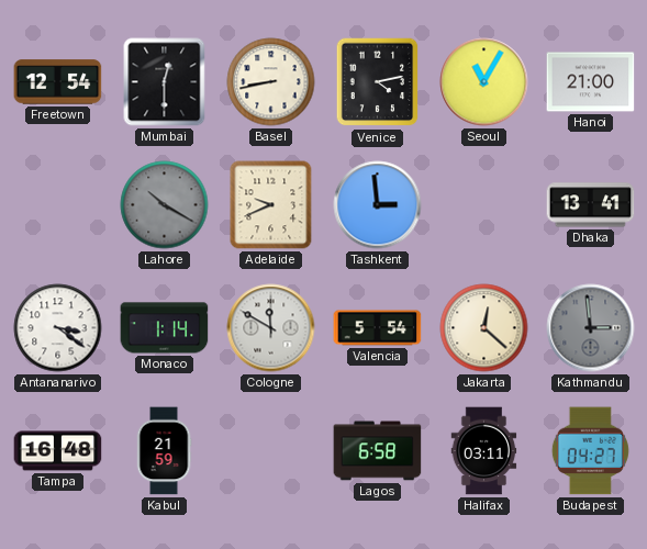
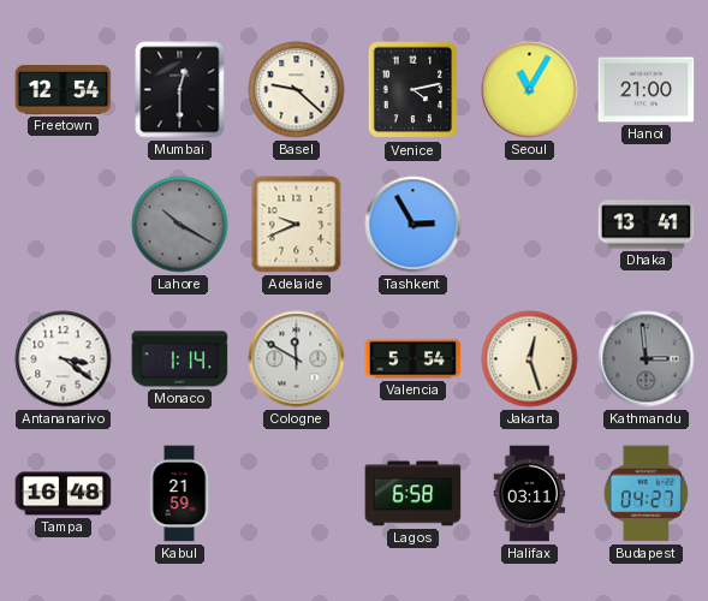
Basel: 8:43 -> 9:22
Tashkent: 2:59 -> 2:55
Jakarta: 12:22 -> 12:27
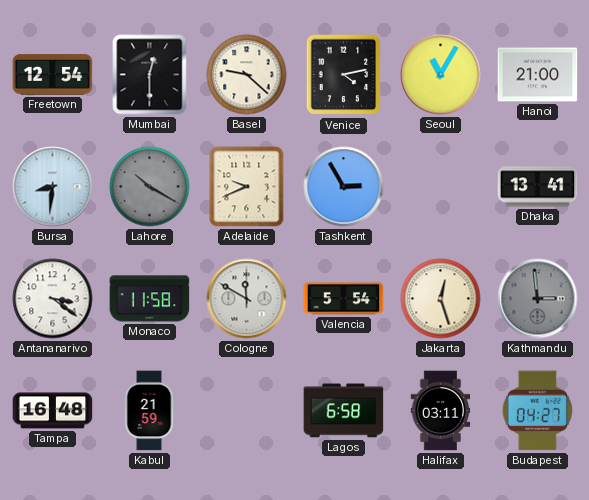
Bursa: none -> 8:31
Monaco: 1:14 -> 11:58
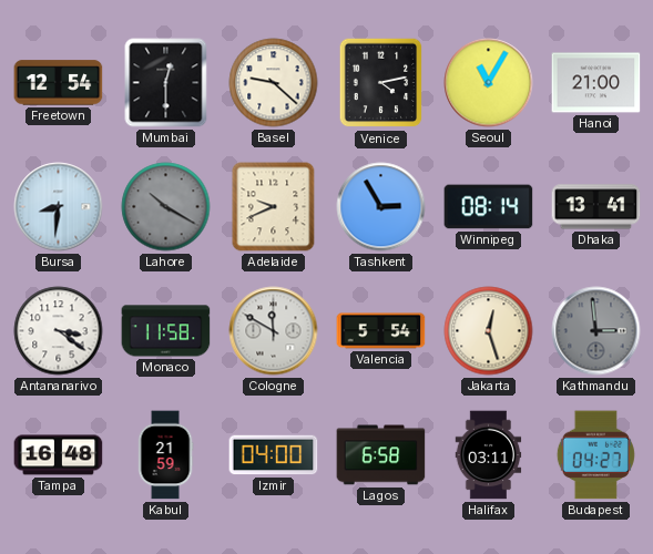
Winnipeg: none -> 08:14
Izmir: none -> 04:00
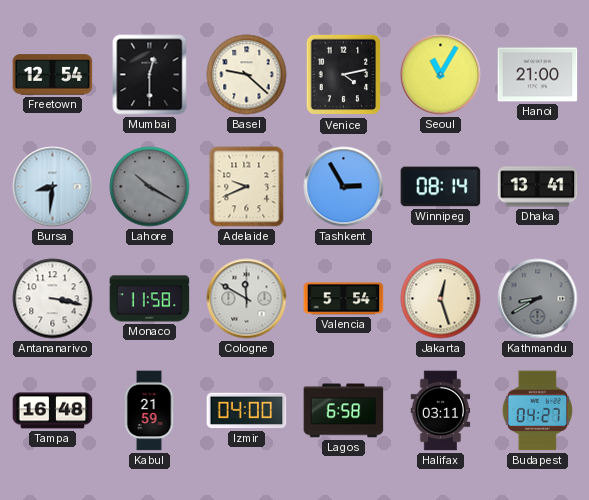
Antananarivo: 3:21 -> 3:17
Kathmandu: 2:59 -> 8:40
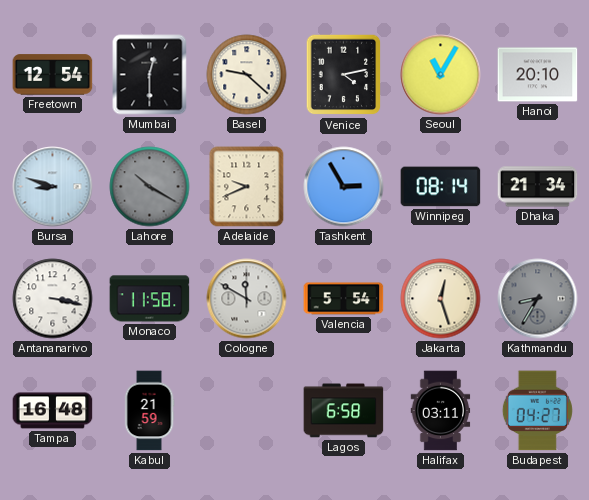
Hanoi: 21:00 -> 20:10
Bursa: 8:31 -> 8:48
Dhaka: 13:41 -> 21:34
Kathmandu: 8:40 -> 8:35
Izmir: 04:00 -> none
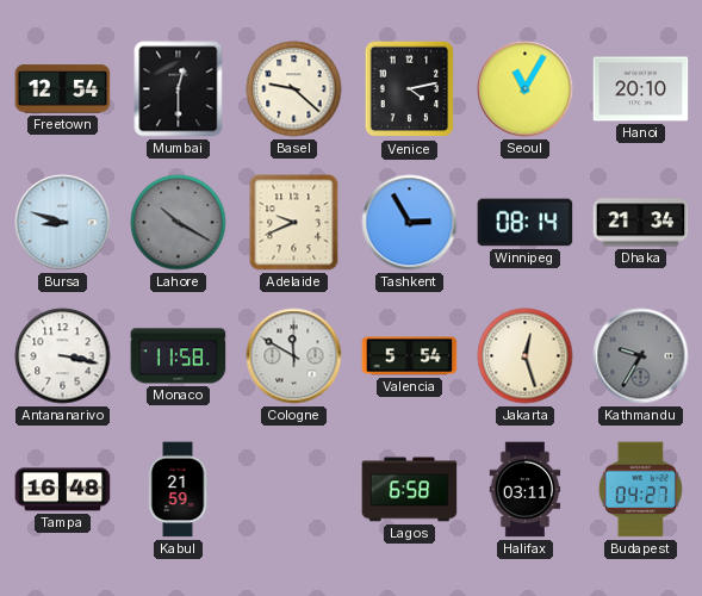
Kathmandu: 8:35 -> 9:35
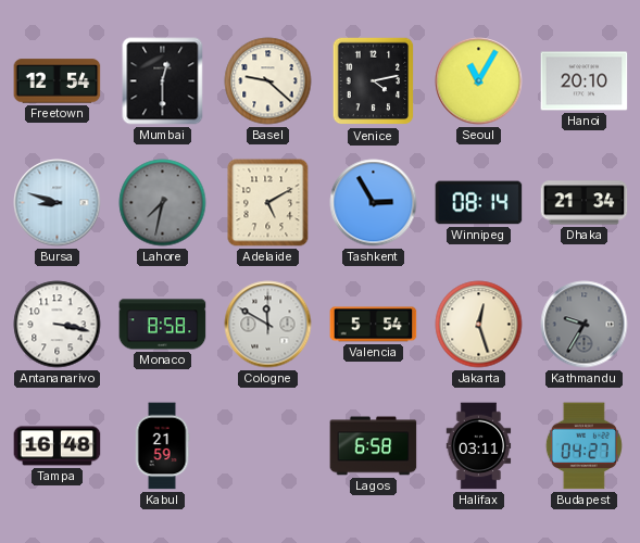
Lahore: 10:20 -> 7:32
Adelaide: 9:41 -> 5:10
Monaco: 11:58 -> 8:58
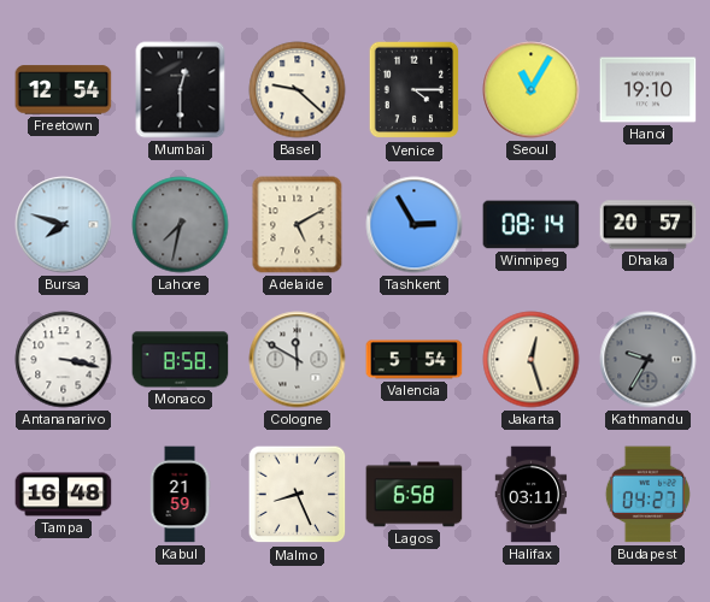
Venice: 4:13 -> 4:15
Hanoi: 20:10 -> 19:10
Bursa: 8:48 -> 7:48
Dhaka: 21:34 -> 20:57
Malmo: none -> 8:26
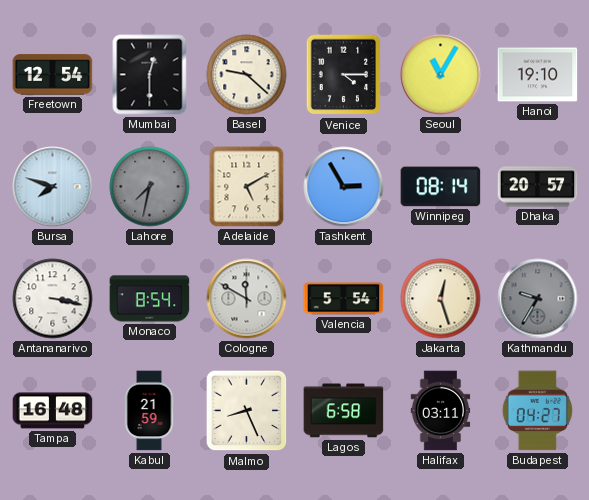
Monaco: 8:58 -> 8:54
